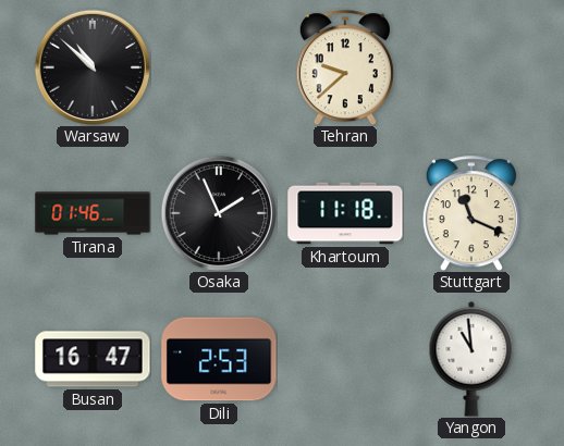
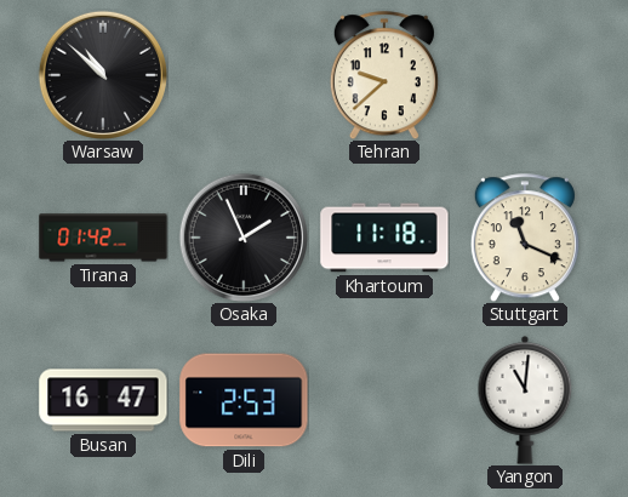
Tirana: 01:46 -> 01:42
Yangon: 10:59 -> 11:01
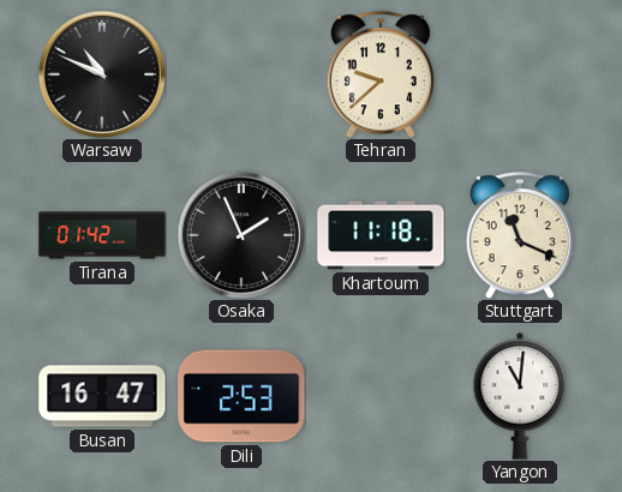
Warsaw: 10:52 -> 10:49
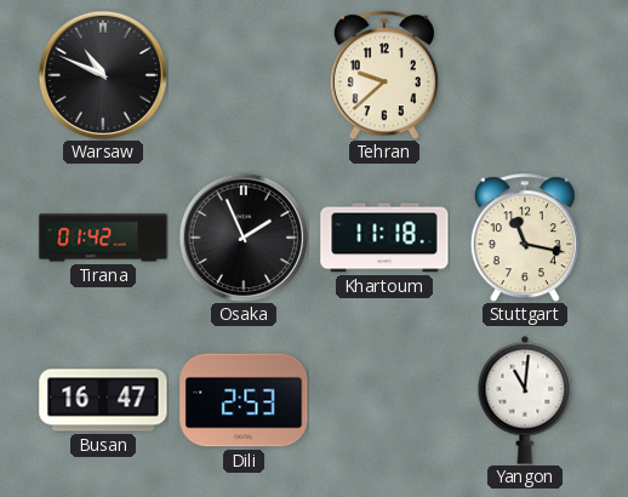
Stuttgart: 11:19 -> 11:17
